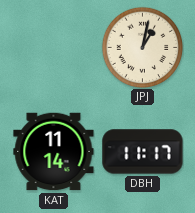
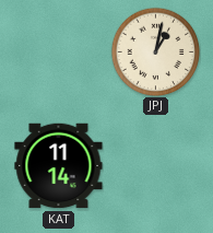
DBH: 11:17 -> none
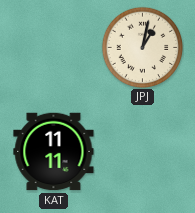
KAT: 11:14 -> 11:11
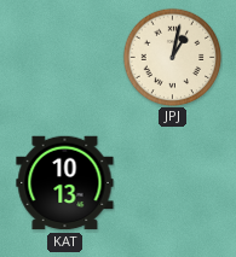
KAT: 11:11 -> 10:13
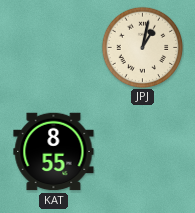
KAT: 10:13 -> 8:55
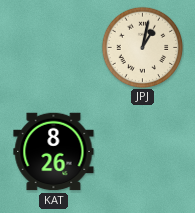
KAT: 8:55 -> 8:26
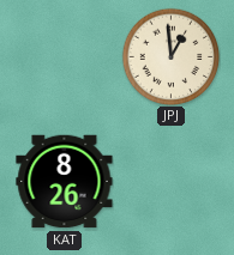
JPJ: 1:02 -> 12:59
